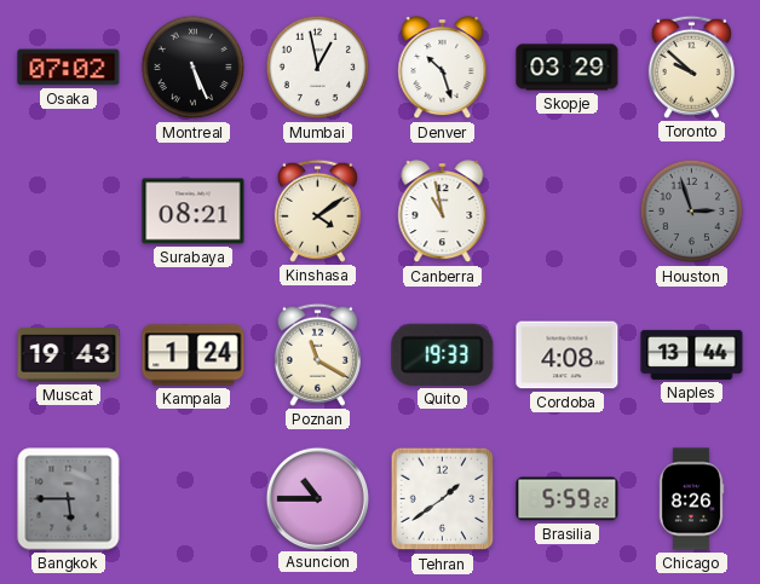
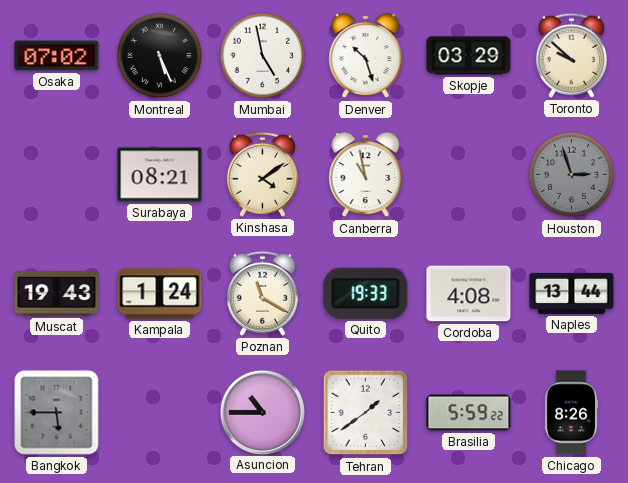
Mumbai: 12:58 -> 4:58
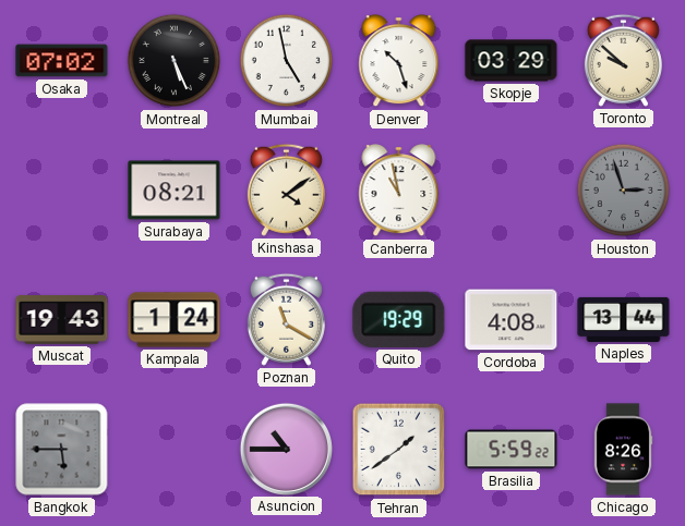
Quito: 19:33 -> 19:29
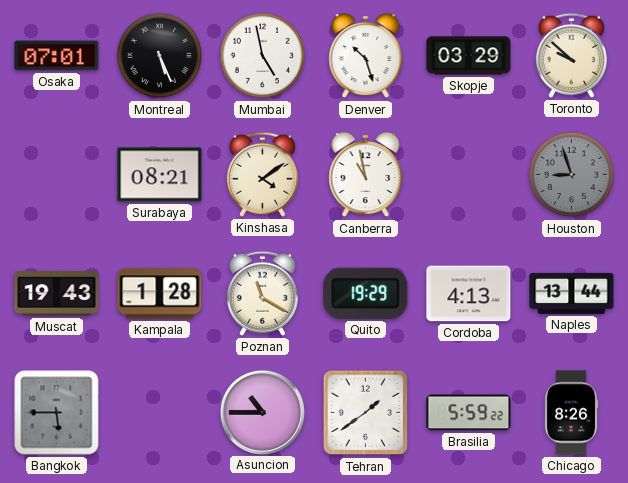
Osaka: 07:02 -> 07:01
Houston: 2:57 -> 8:57
Kampala: 1:24 -> 1:28
Cordoba: 4:08 -> 4:13
